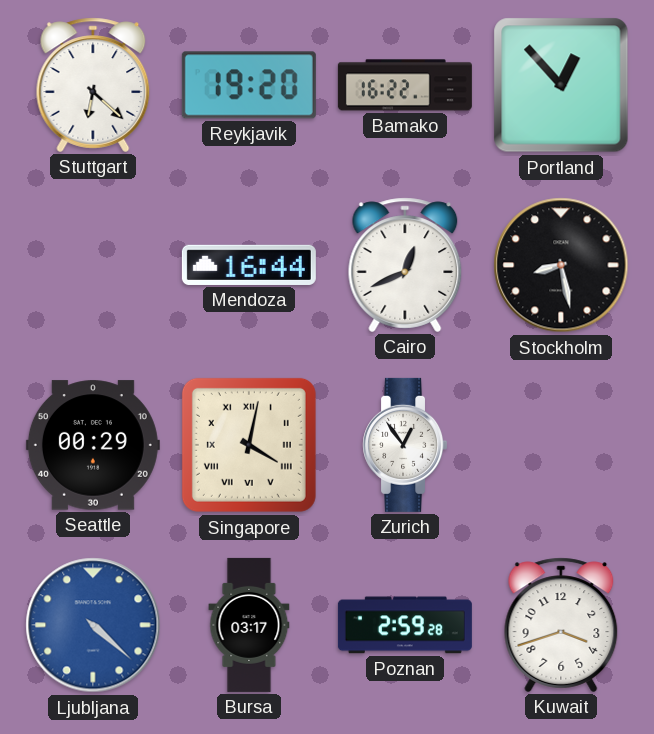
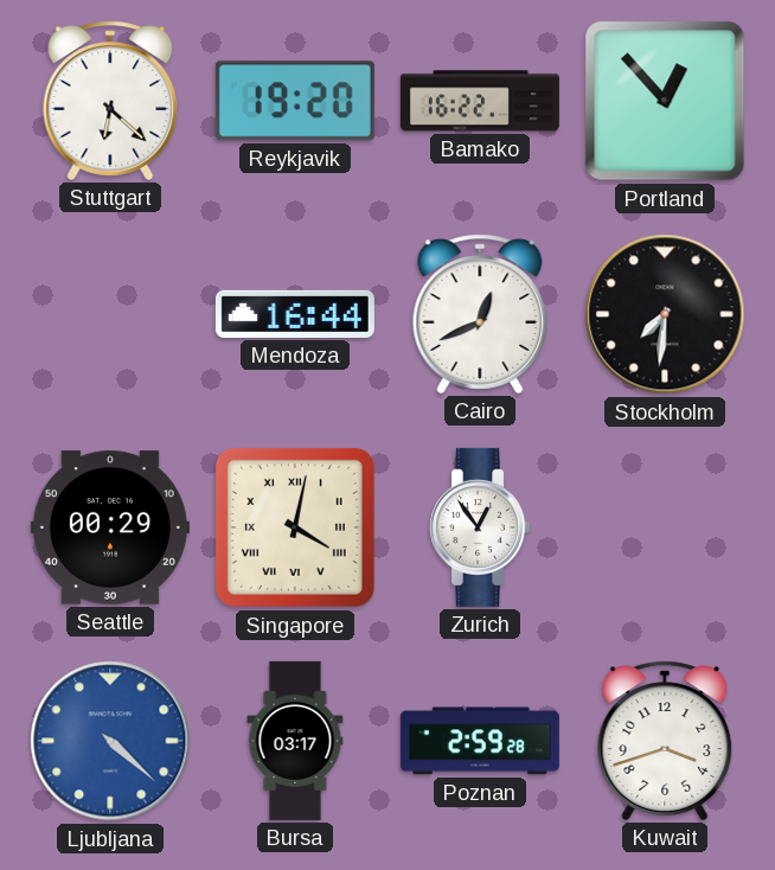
Stockholm: 8:28 -> 7:31
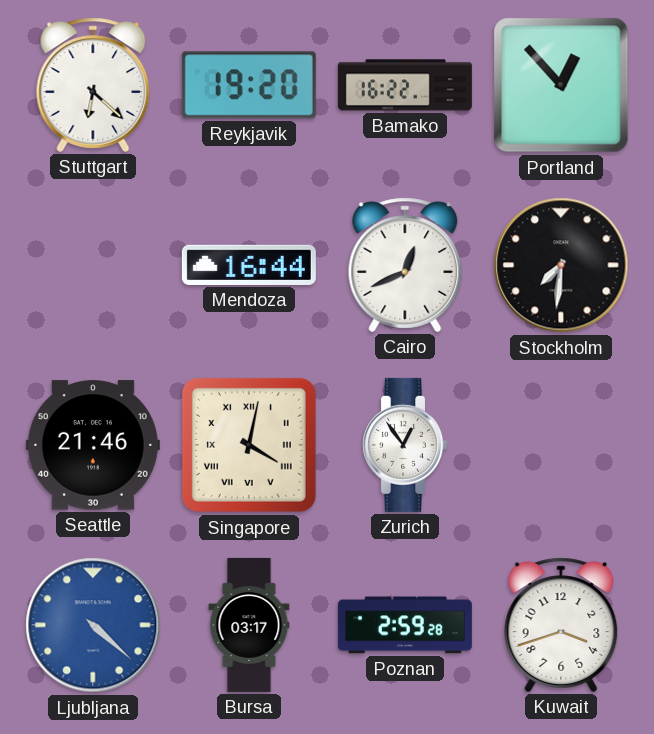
Seattle: 00:29 -> 21:46
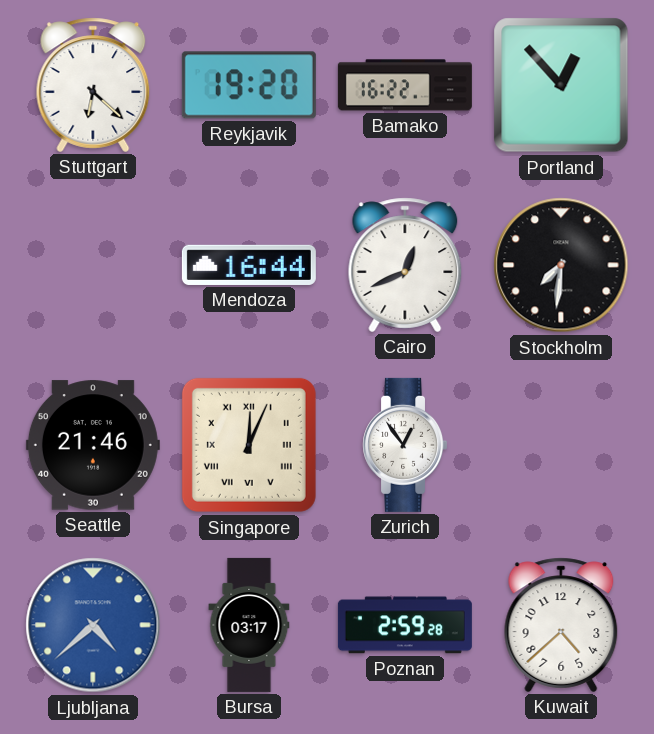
Singapore: 4:02 -> 12:04
Ljubljana: 4:22 -> 4:38
Kuwait: 3:42 -> 4:38
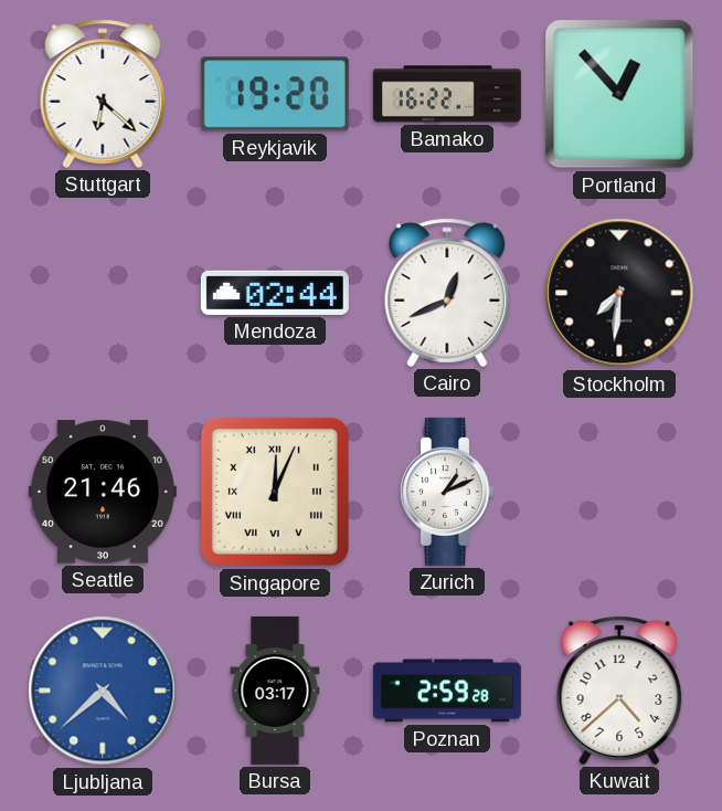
Mendoza: 16:44 -> 02:44
Zurich: 12:54 -> 1:11
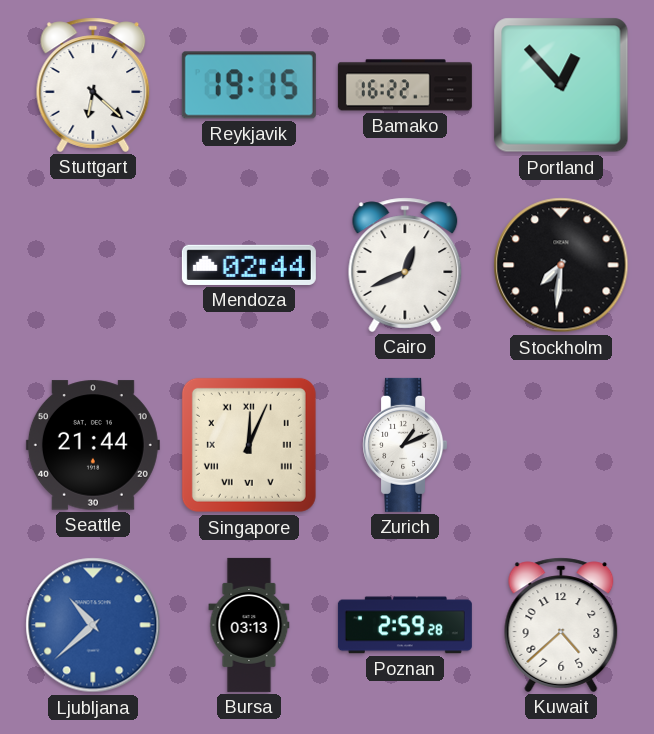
Reykjavik: 19:20 -> 19:15
Seattle: 21:46 -> 21:44
Ljubljana: 4:38 -> 10:38
Bursa: 03:17 -> 03:13
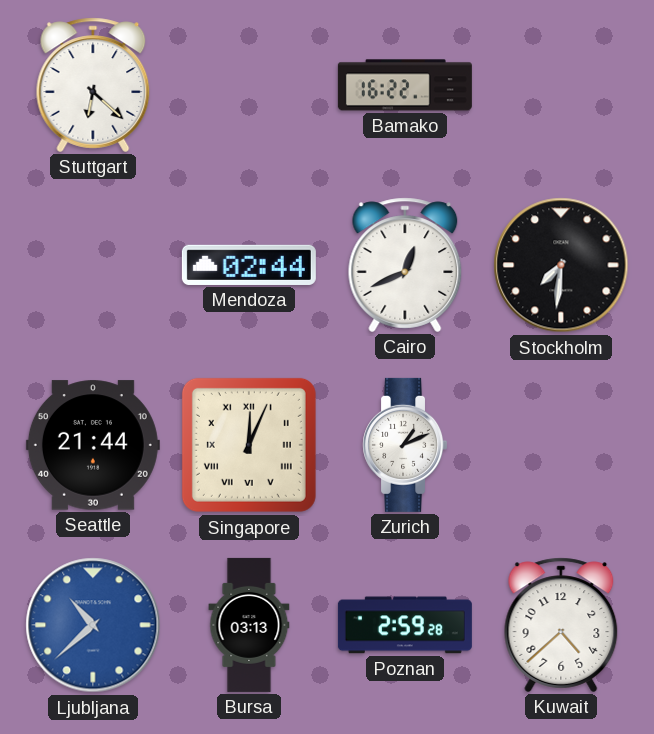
Reykjavik: 19:15 -> none
Portland: 12:53 -> none
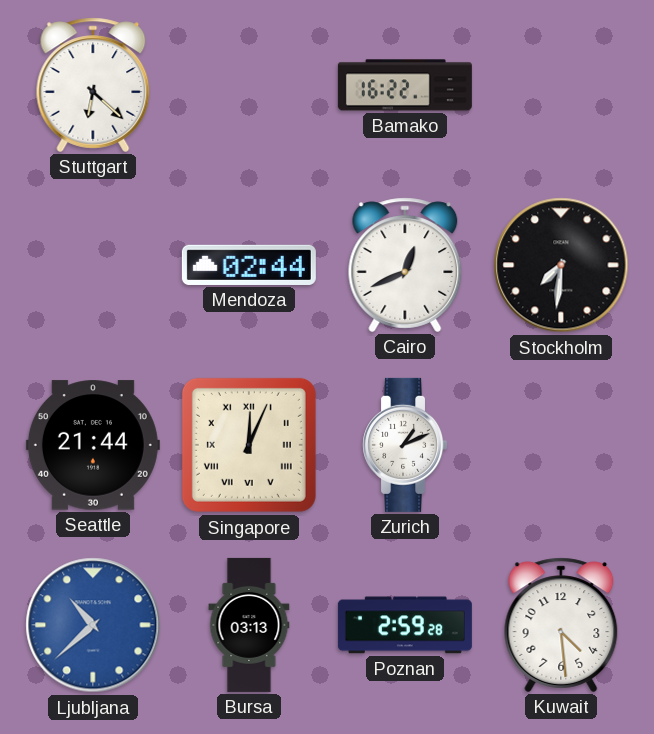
Kuwait: 4:38 -> 4:29
